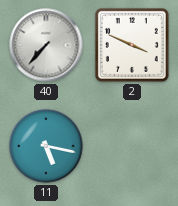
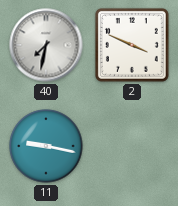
40: 7:37 -> 7:32
11: 5:17 -> 9:17
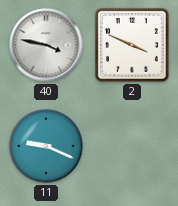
40: 7:32 -> 3:47
11: 9:17 -> 9:19
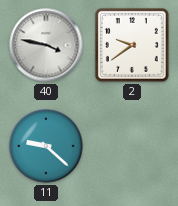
2: 3:49 -> 9:39
11: 9:19 -> 9:22
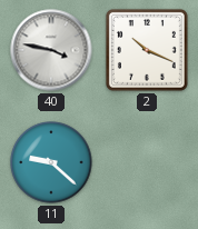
2: 9:39 -> 10:19
